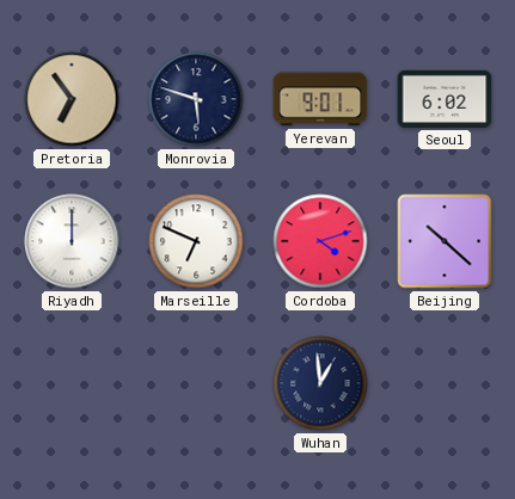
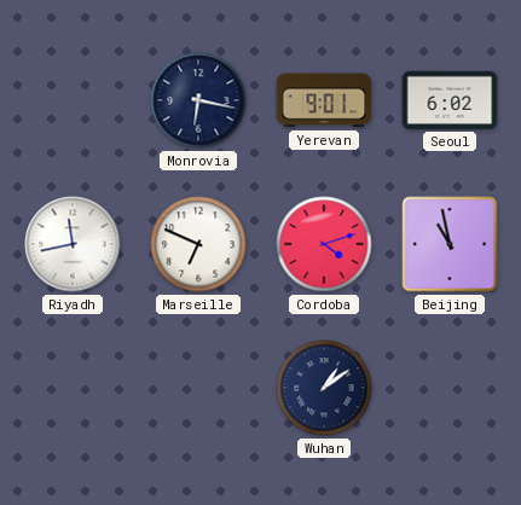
Pretoria: 6:54 -> none
Monrovia: 5:48 -> 6:17
Riyadh: 12:00 -> 11:43
Beijing: 10:22 -> 10:58
Wuhan: 12:59 -> 1:09
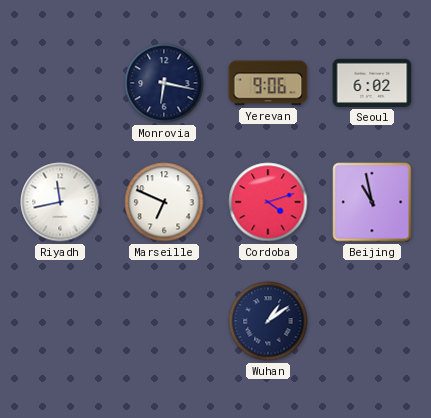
Yerevan: 9:01 -> 9:06
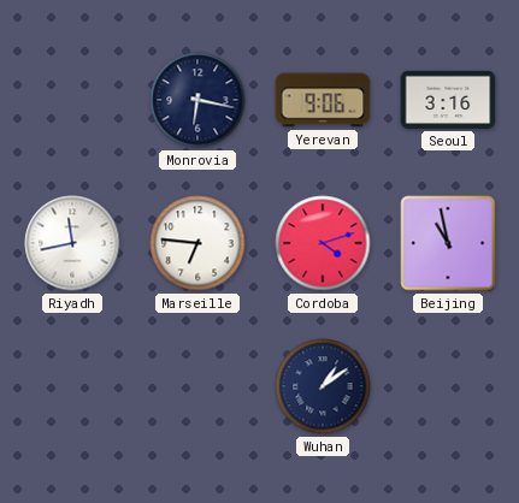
Seoul: 6:02 -> 3:16
Marseille: 6:49 -> 6:46
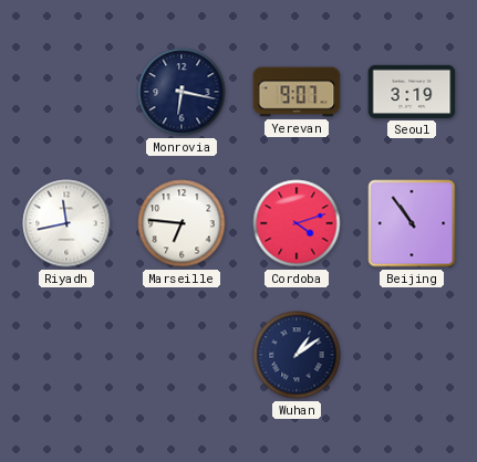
Yerevan: 9:06 -> 9:07
Seoul: 3:16 -> 3:19
Beijing: 10:58 -> 10:54
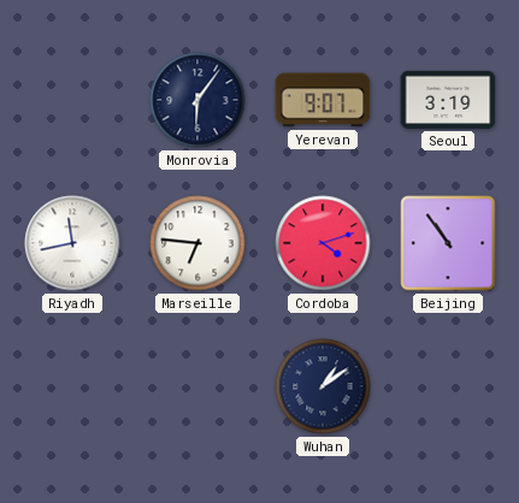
Monrovia: 6:17 -> 6:06
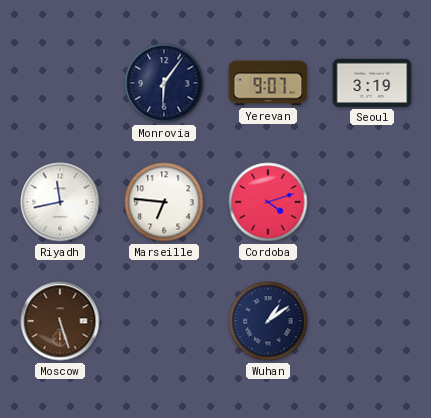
Beijing: 10:54 -> none
Moscow: none -> 5:27
